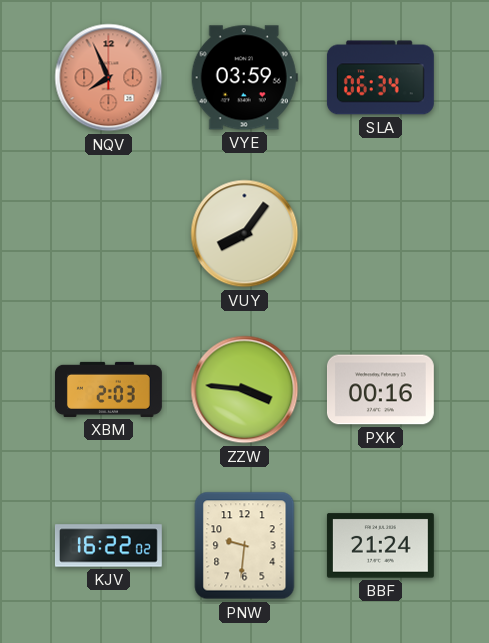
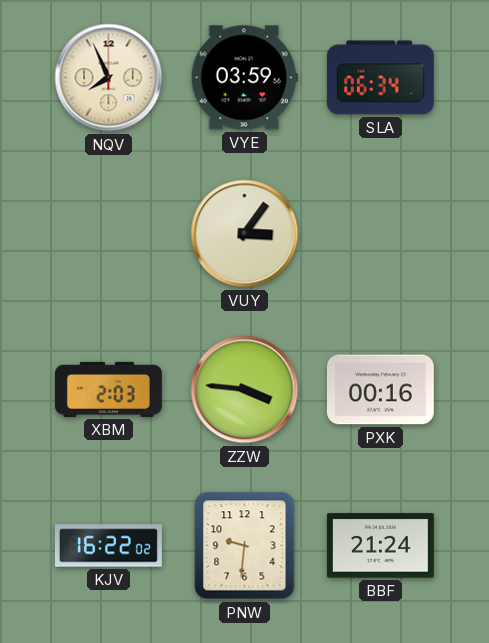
NQV dial: salmon -> cream
VUY: 8:06 -> 3:06
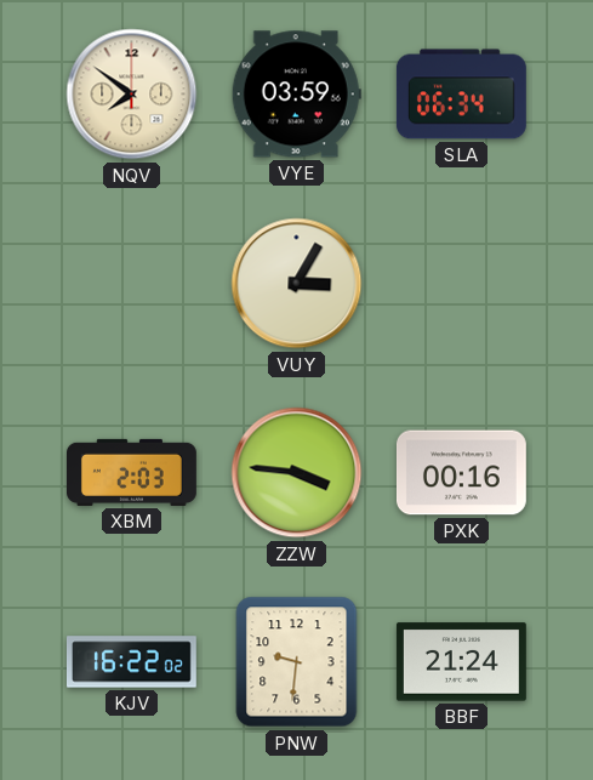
NQV: 7:56 -> 7:51
VUY: 3:06 -> 3:05
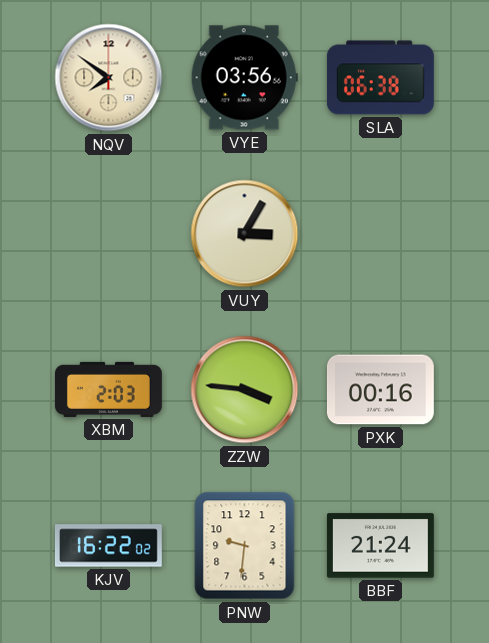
VYE: 03:59 -> 03:56
SLA: 06:34 -> 06:38
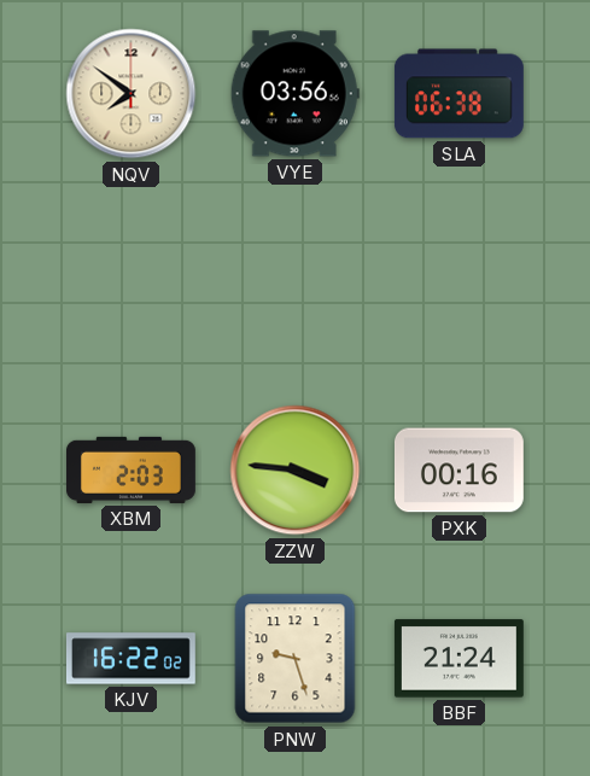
VUY: 3:05 -> none
PNW: 9:31 -> 9:27
